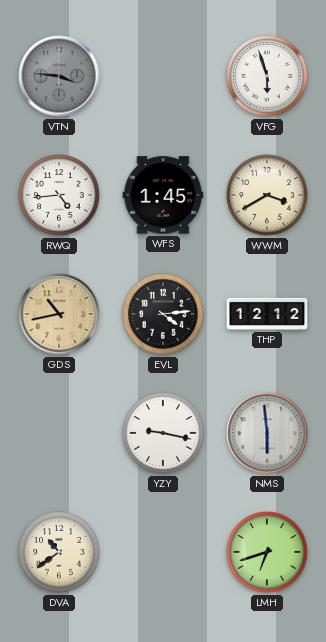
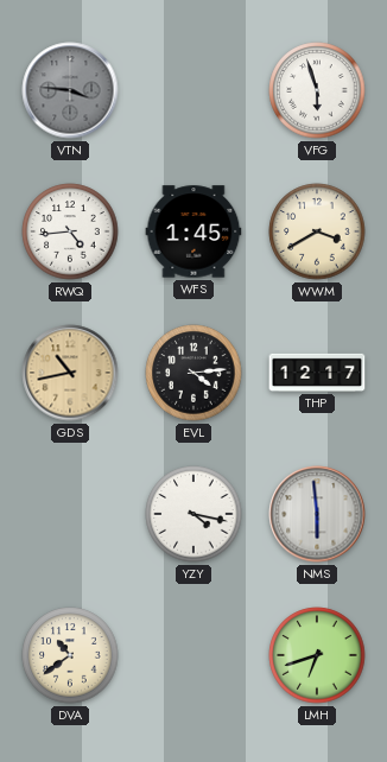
THP: 12:12 -> 12:17
YZY: 9:17 -> 4:17
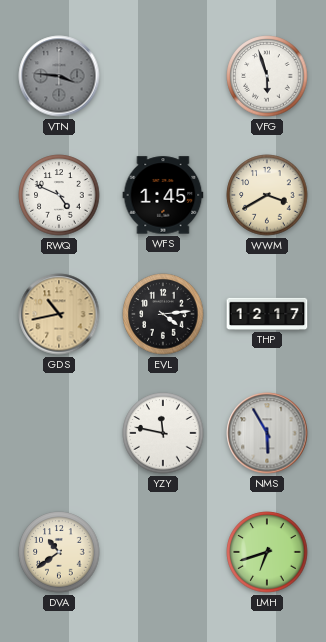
RWQ: 4:44 -> 4:49
YZY: 4:17 -> 11:47
NMS: 5:59 -> 5:55
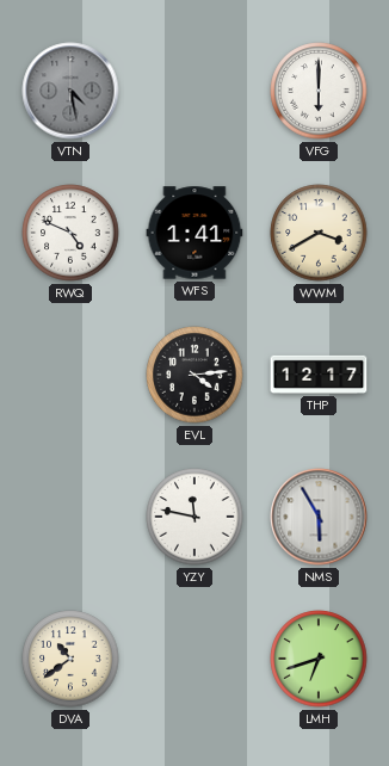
VTN: 3:46 -> 4:28
VFG: 5:57 -> 6:00
WFS: 1:45 -> 1:41
GDS: 10:43 -> none
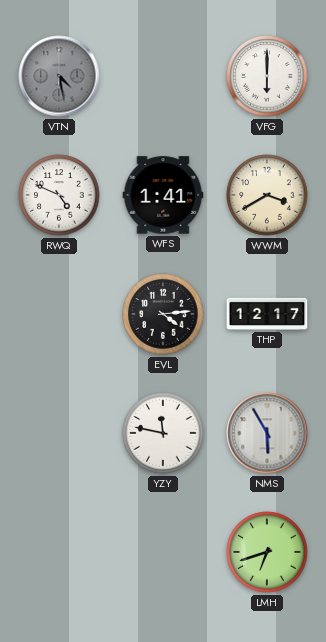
DVA: 10:39 -> none
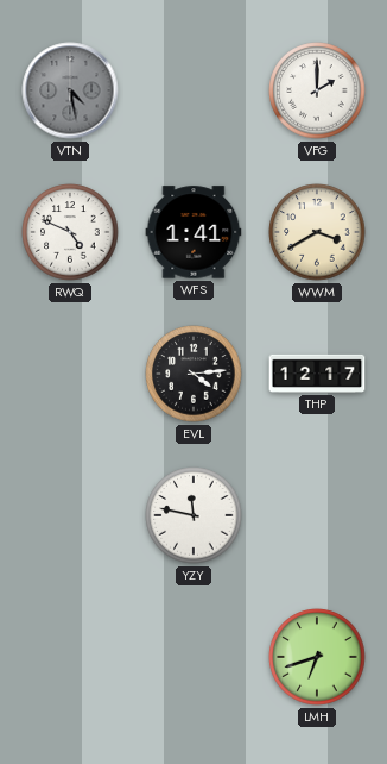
VFG: 6:00 -> 2:00
NMS: 5:55 -> none
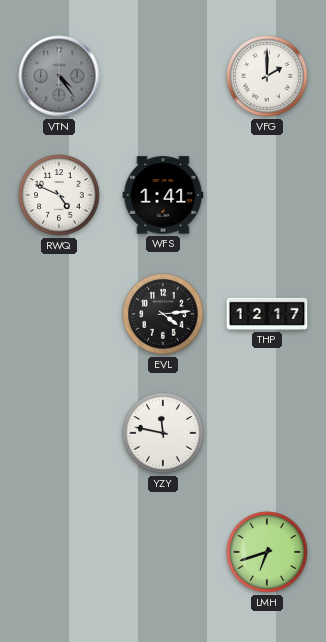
VTN: 4:28 -> 4:24
WWM: 3:40 -> none
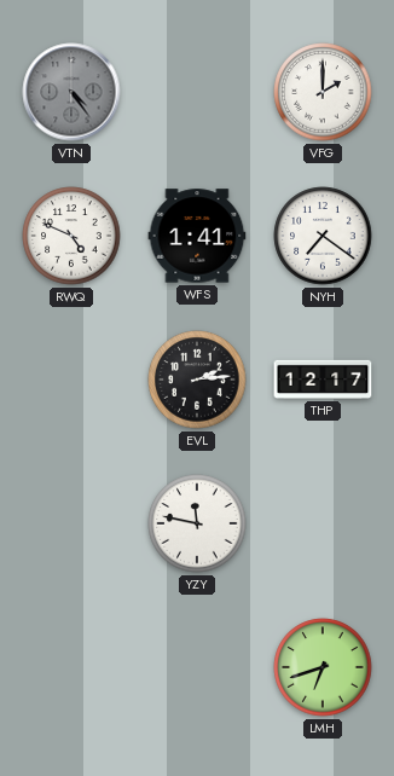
NYH: none -> 7:21
EVL: 4:14 -> 2:14
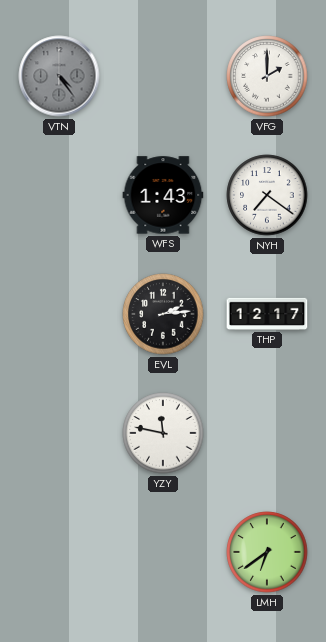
RWQ: 4:49 -> none
WFS: 1:41 -> 1:43
LMH: 6:42 -> 6:39
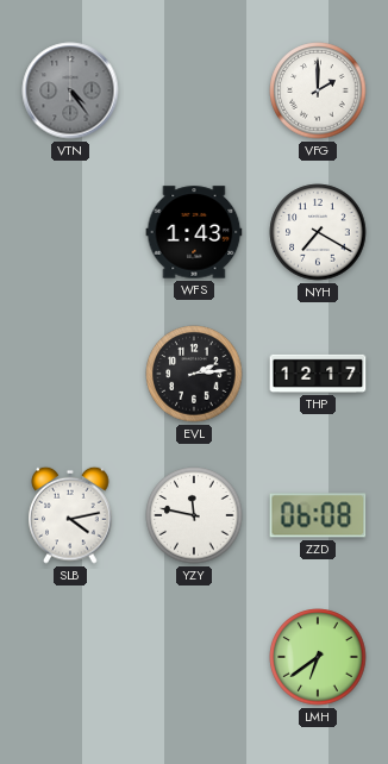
NYH: 7:21 -> 7:20
SLB: none -> 4:13
ZZD: none -> 06:08
